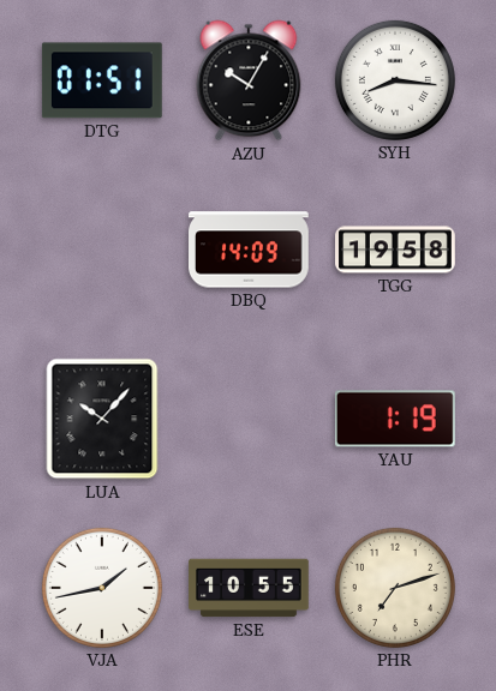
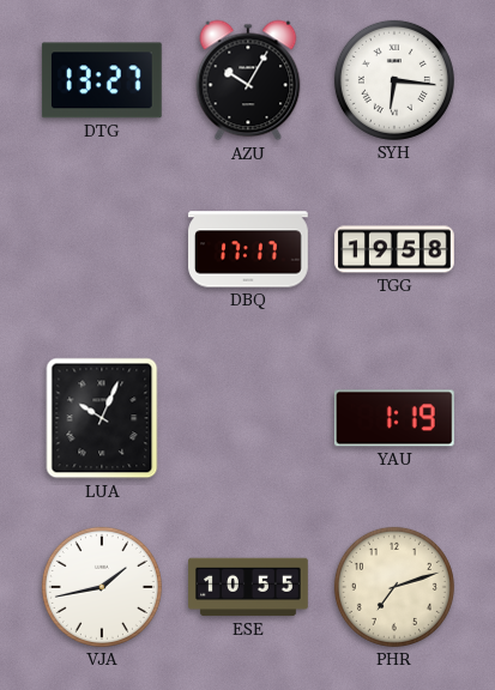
DTG: 01:51 -> 13:27
SYH: 8:16 -> 6:16
DBQ: 14:09 -> 17:17
LUA: 10:07 -> 10:04
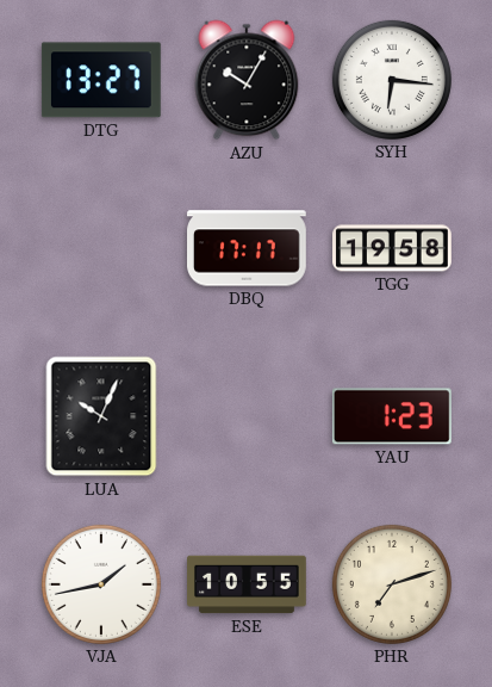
YAU: 1:19 -> 1:23
